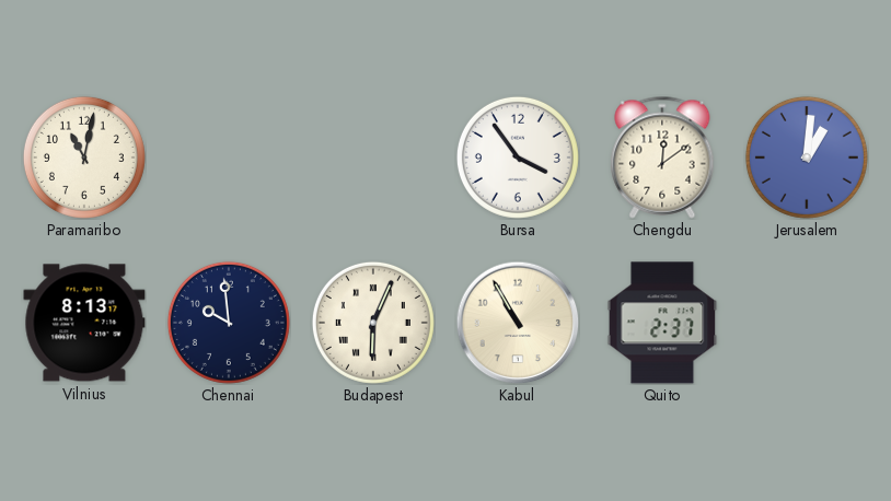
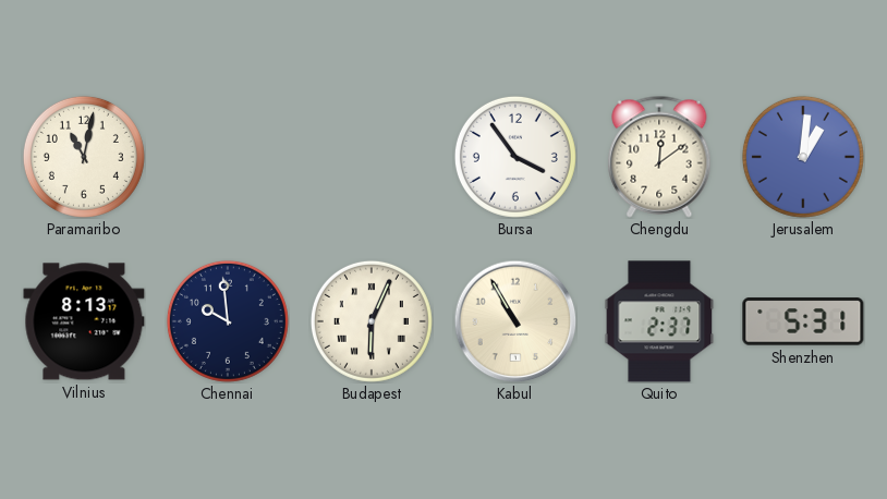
Shenzhen: none -> 5:31
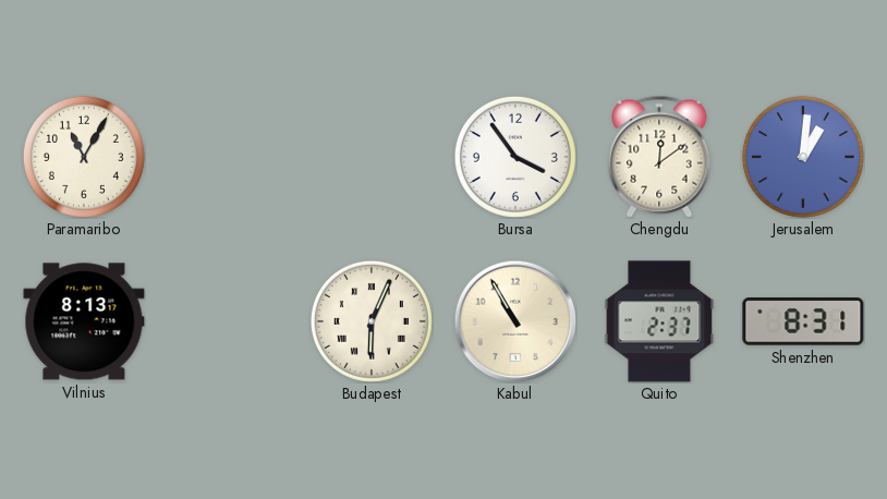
Paramaribo: 11:02 -> 11:05
Chennai: 9:59 -> none
Shenzhen: 5:31 -> 8:31
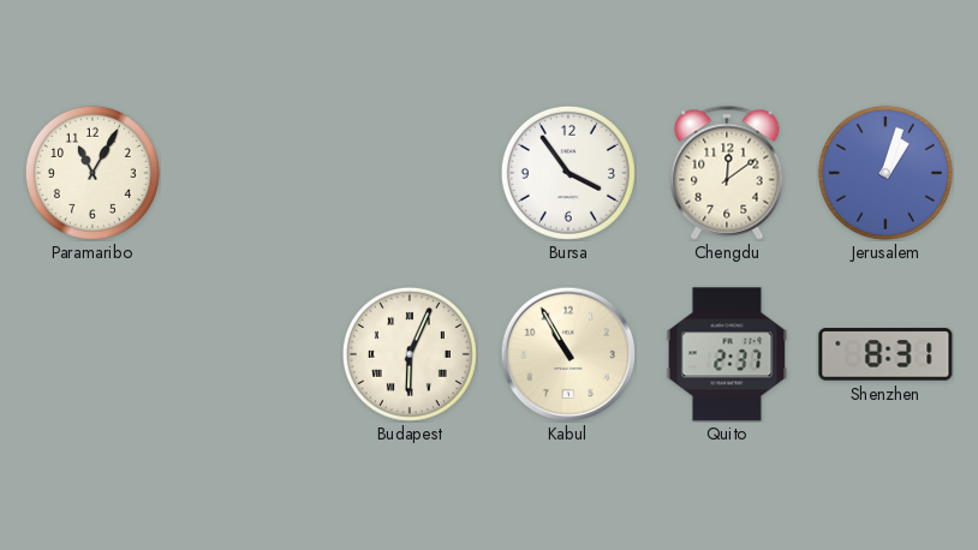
Jerusalem: 1:01 -> 1:03
Vilnius: 8:13 -> none
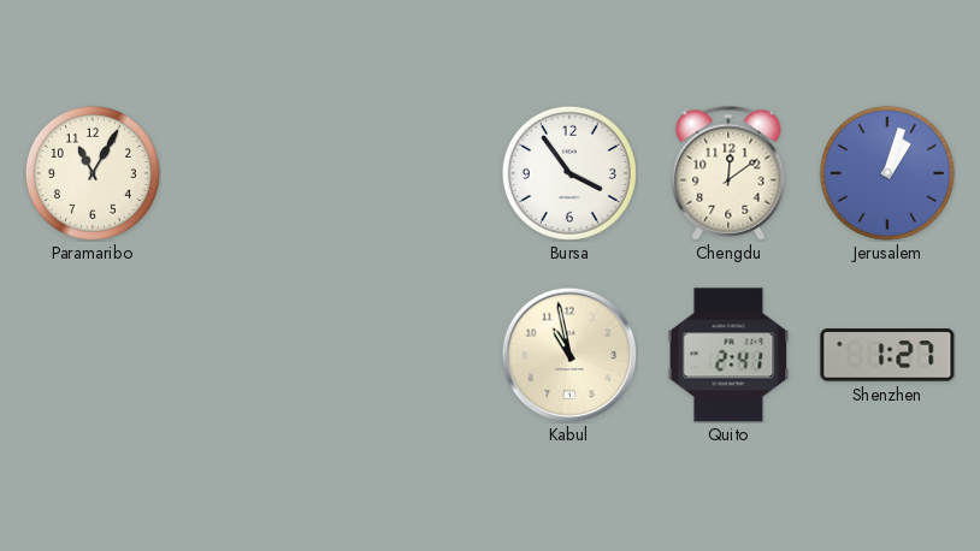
Budapest: 6:04 -> none
Kabul: 10:55 -> 10:58
Quito: 2:37 -> 2:41
Shenzhen: 8:31 -> 1:27
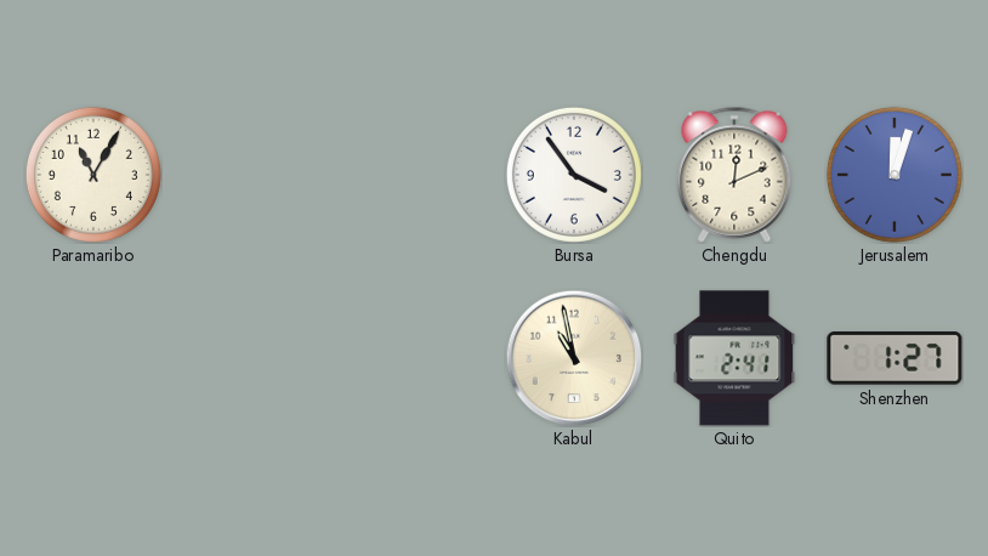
Chengdu: 12:09 -> 12:11
Jerusalem: 1:03 -> 12:03
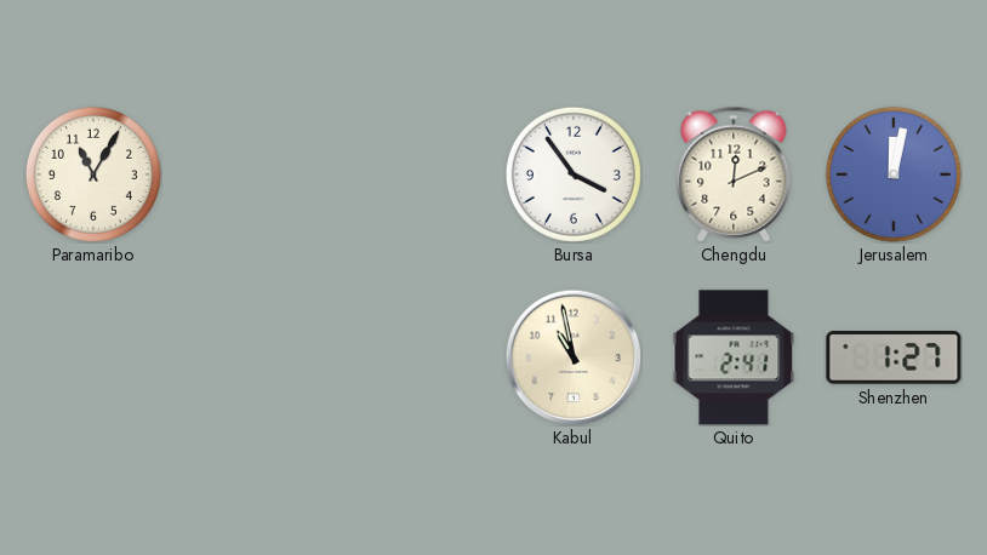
Jerusalem: 12:03 -> 12:02
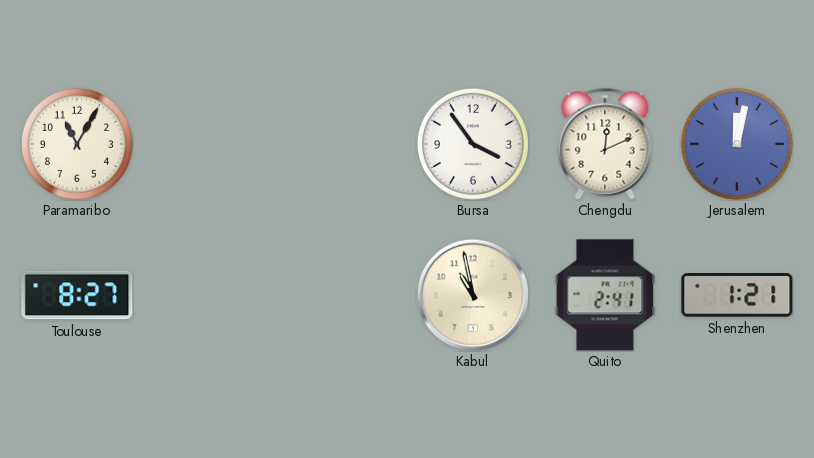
Toulouse: none -> 8:27
Shenzhen: 1:27 -> 1:21
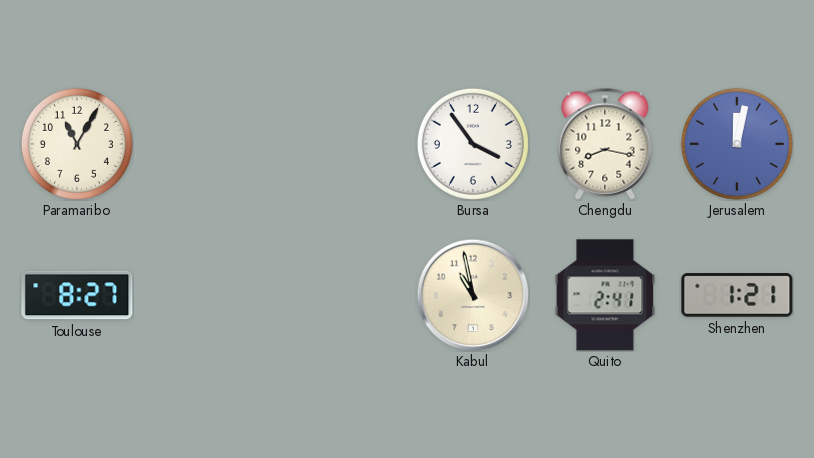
Chengdu: 12:11 -> 8:17
